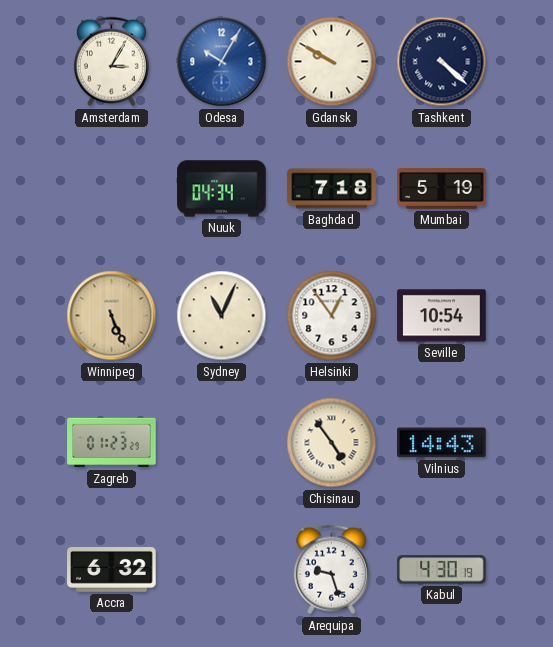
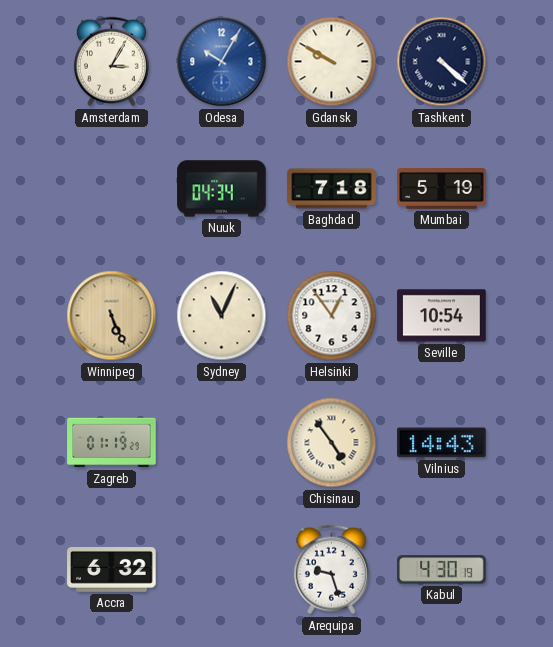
Zagreb: 01:23 -> 01:19
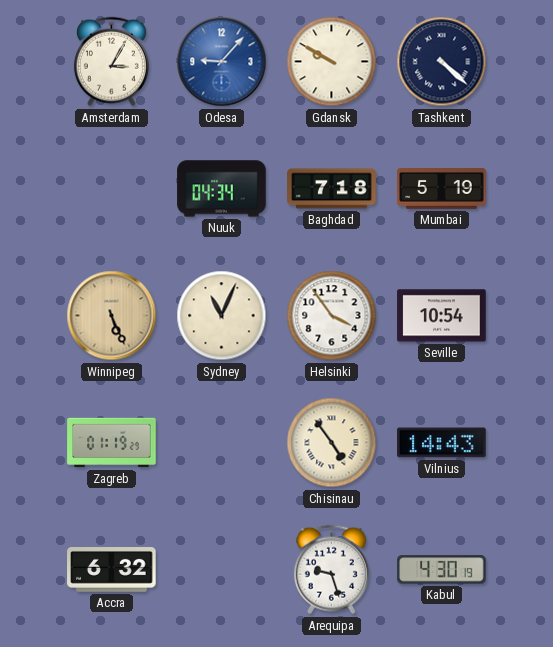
Odesa: 10:05 -> 9:07
Helsinki: 12:54 -> 3:54
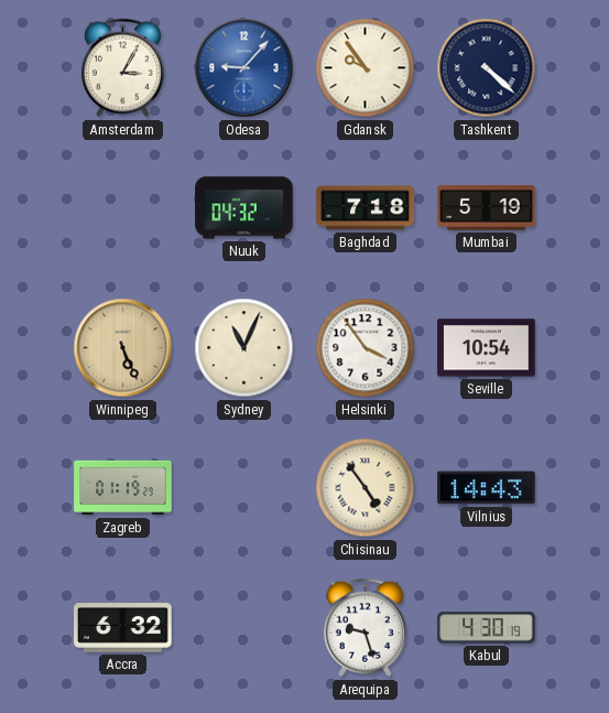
Gdansk: 9:50 -> 9:54
Nuuk: 04:34 -> 04:32
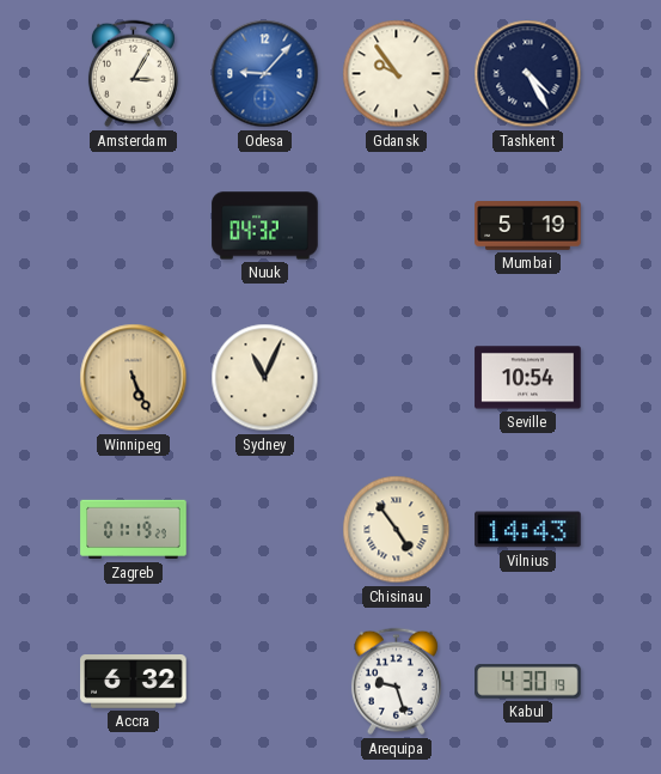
Tashkent: 4:22 -> 4:25
Baghdad: 7:18 -> none
Helsinki: 3:54 -> none
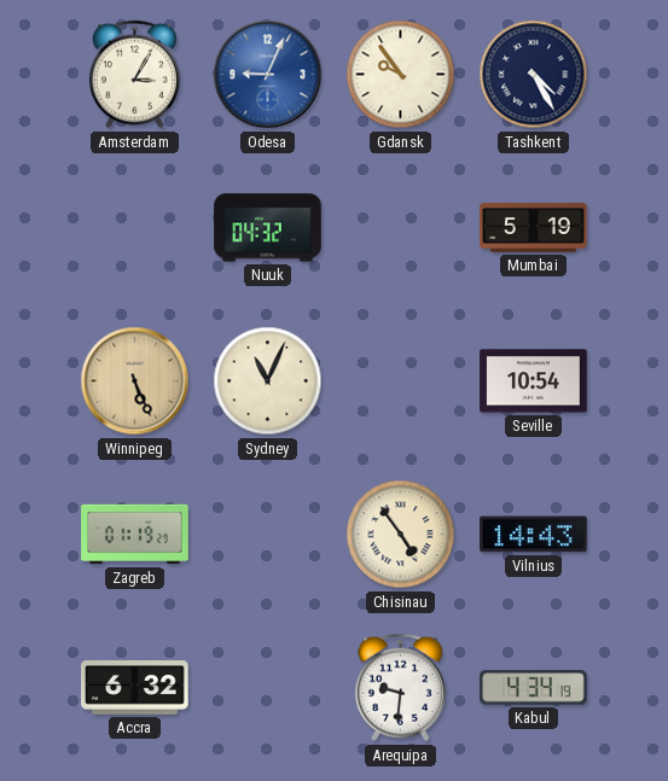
Odesa: 9:07 -> 9:04
Arequipa: 9:27 -> 9:31
Kabul: 4:30 -> 4:34
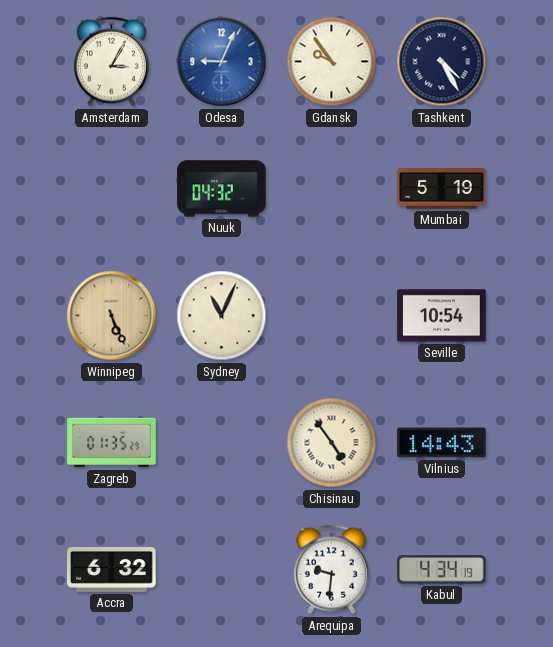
Zagreb: 01:19 -> 01:35
